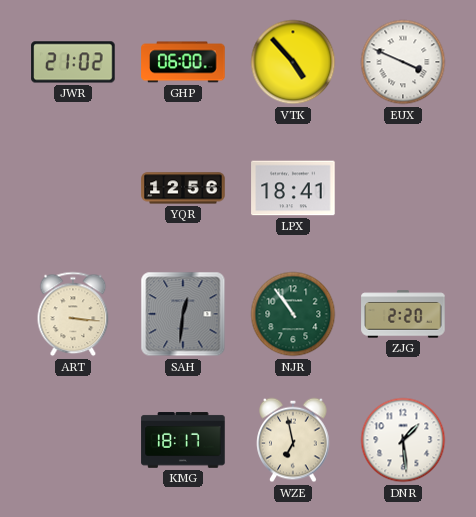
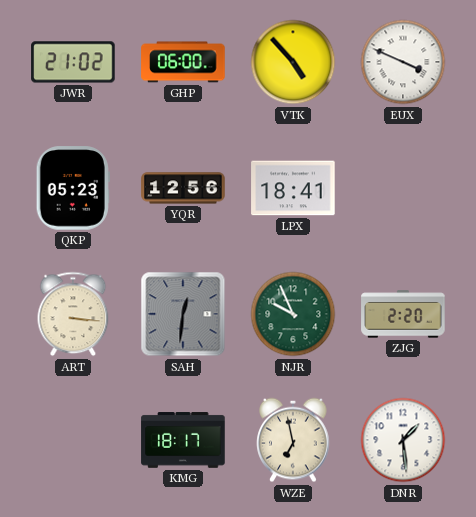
QKP: none -> 05:23
NJR: 10:54 -> 9:56
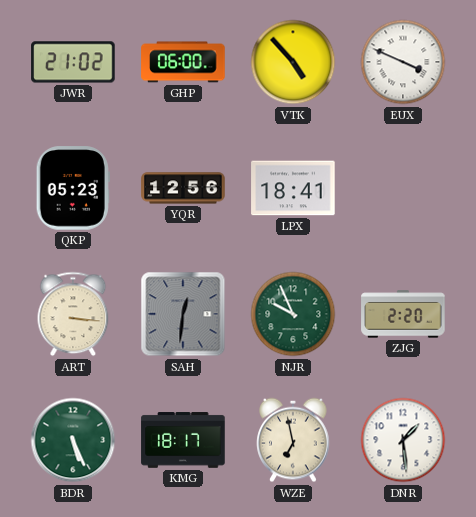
BDR: none -> 5:26
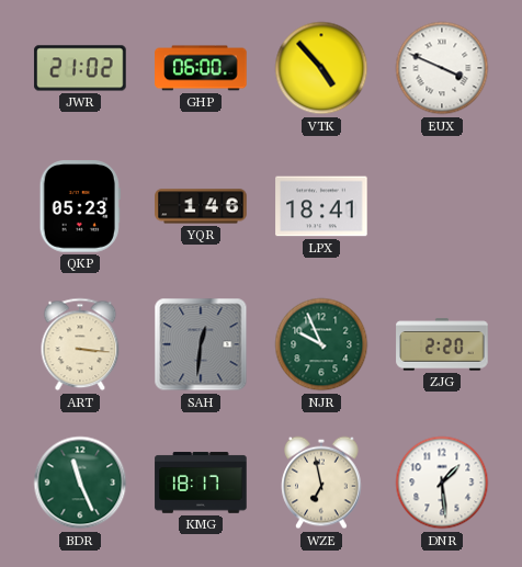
YQR: 12:56 -> 1:46
BDR: 5:26 -> 11:26
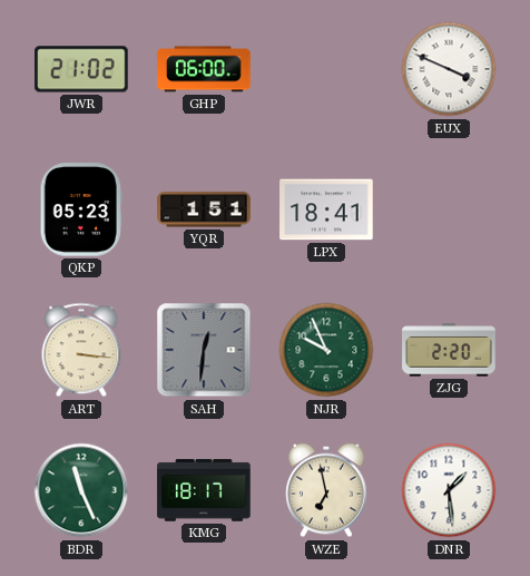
VTK: 4:53 -> none
YQR: 1:46 -> 1:51
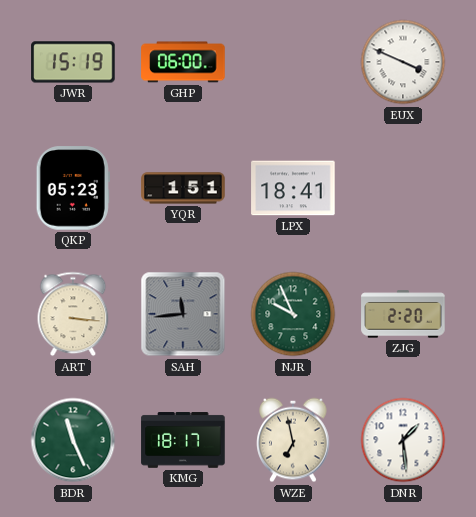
JWR: 21:02 -> 15:19
SAH: 12:31 -> 11:44
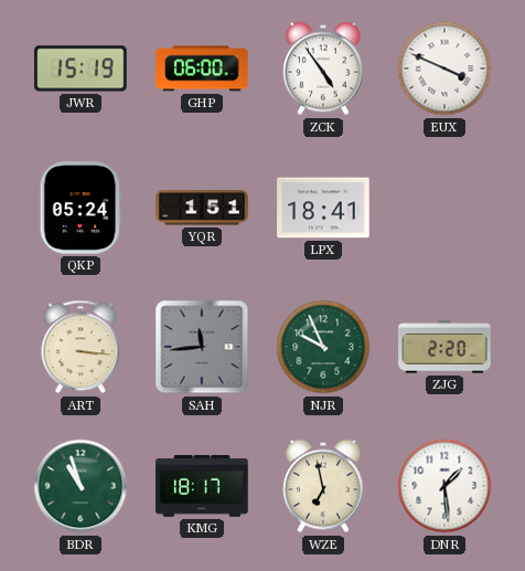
ZCK: none -> 4:54
QKP: 05:23 -> 05:24
BDR: 11:26 -> 10:57
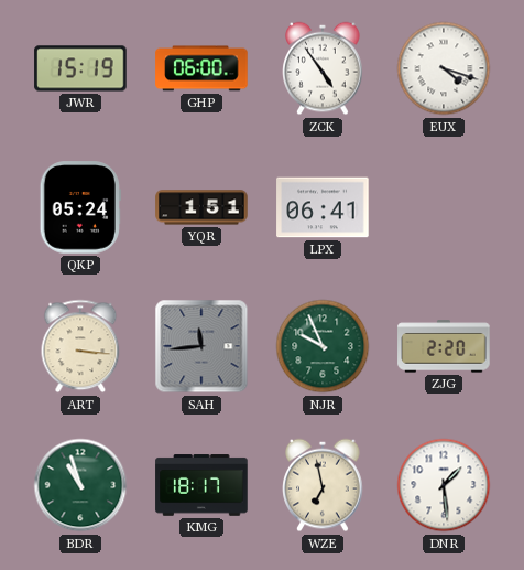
EUX: 3:49 -> 4:18
LPX: 18:41 -> 06:41
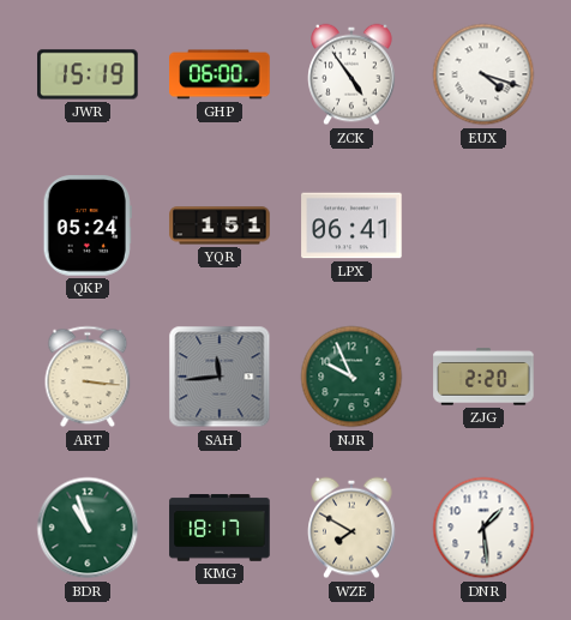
WZE: 6:58 -> 7:50
